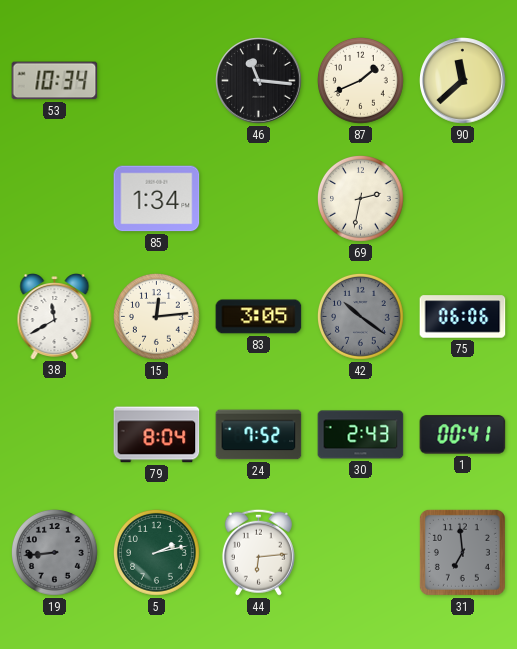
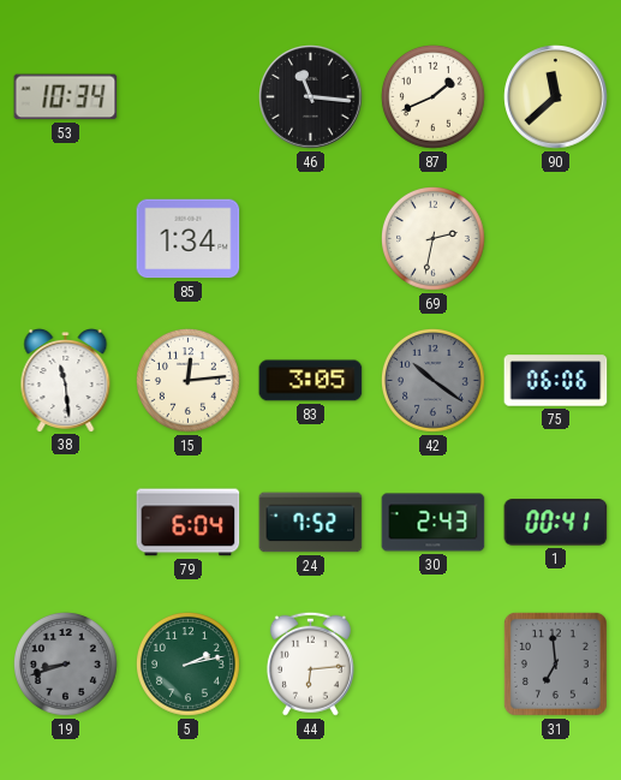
38: 11:40 -> 11:29
79: 8:04 -> 6:04
19: 8:44 -> 8:42
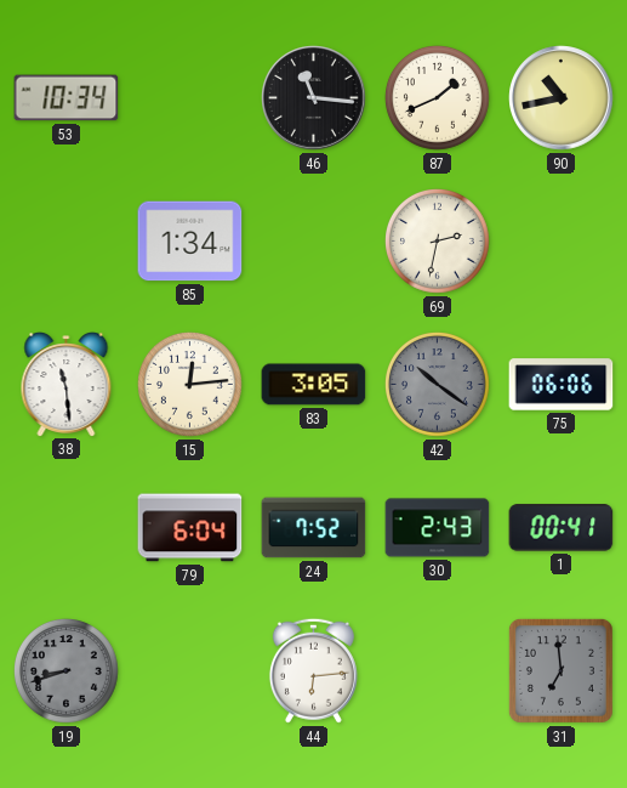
90: 11:38 -> 10:43
5: 2:13 -> none
